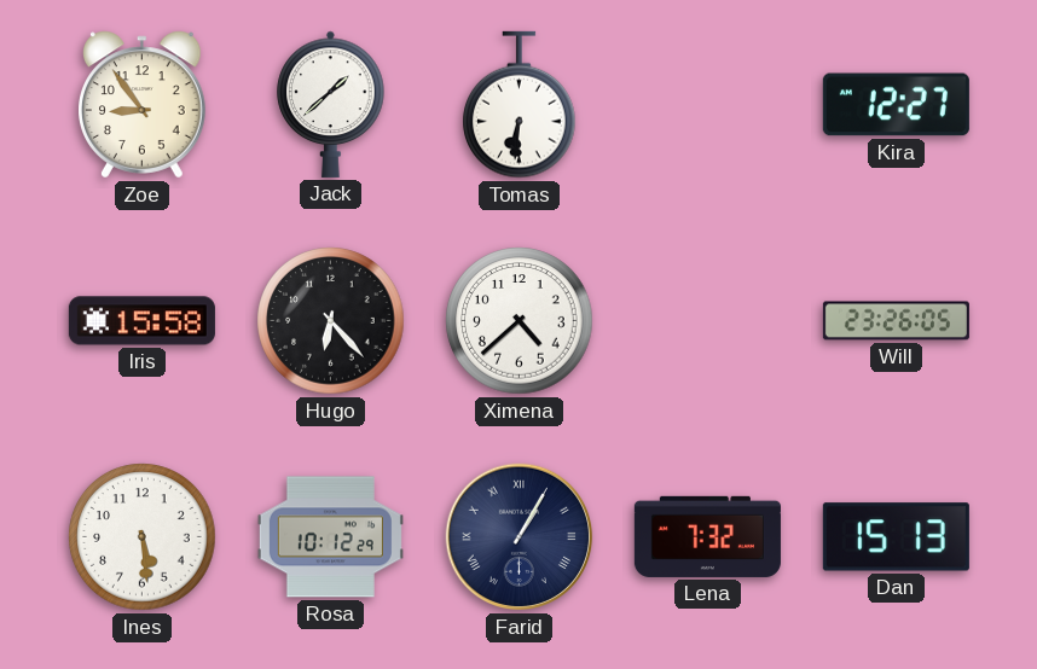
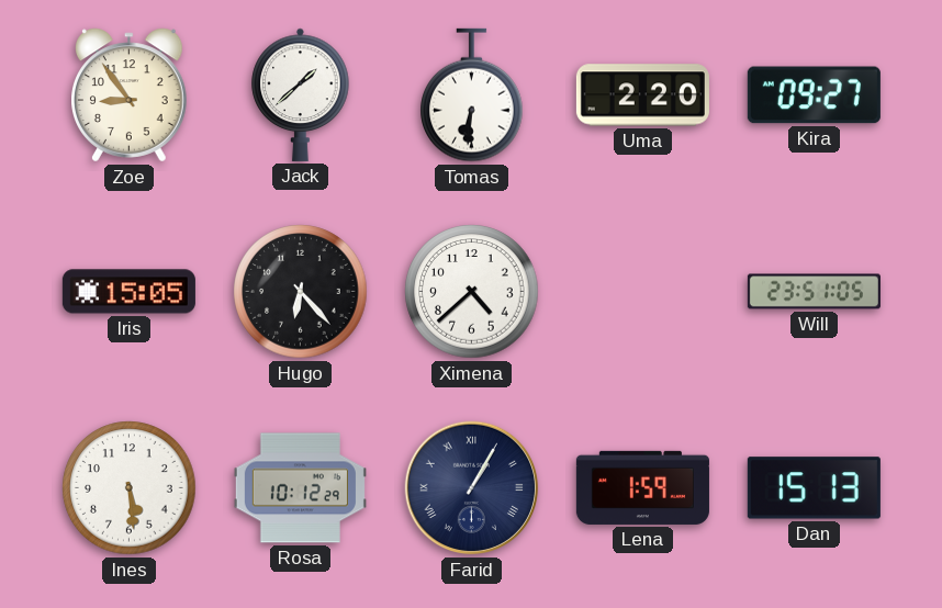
Uma: none -> 2:20
Kira: 12:27 -> 09:27
Iris: 15:58 -> 15:05
Will: 23:26 -> 23:51
Lena: 7:32 -> 1:59
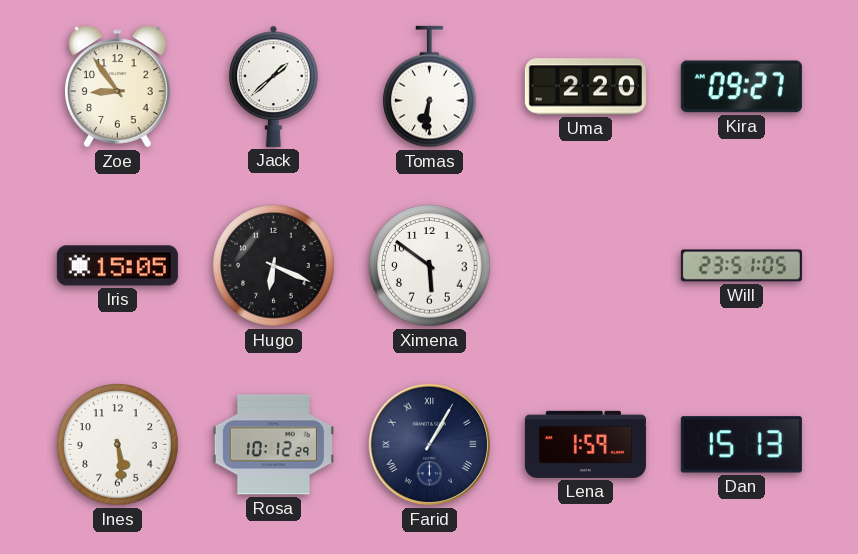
Hugo: 6:23 -> 6:19
Ximena: 4:38 -> 5:51
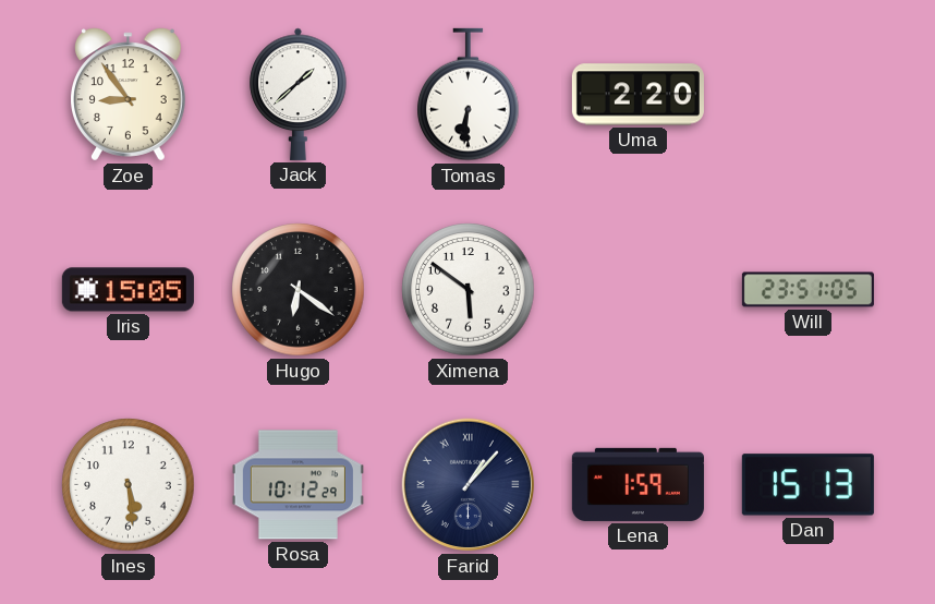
Kira: 09:27 -> none
Hugo: 6:19 -> 6:21
Farid: 1:05 -> 1:07
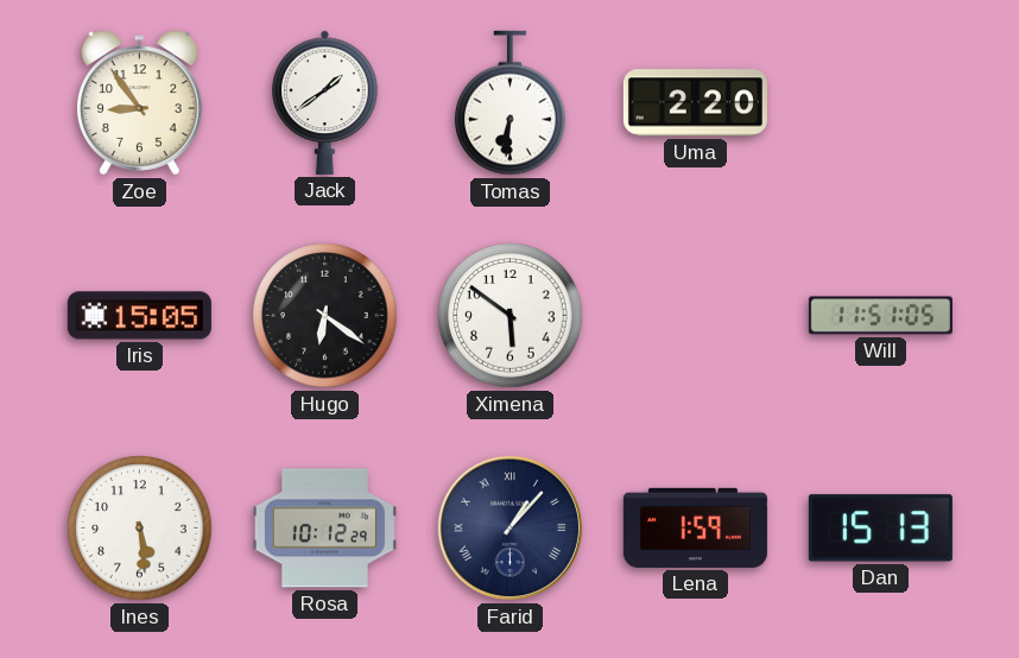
Jack: 1:38 -> 1:39
Will: 23:51 -> 11:51
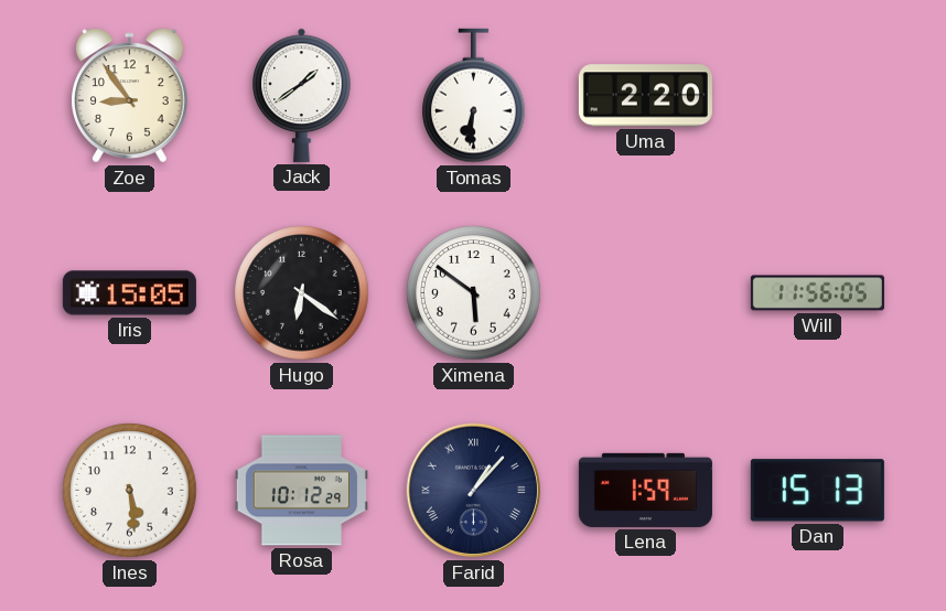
Will: 11:51 -> 11:56
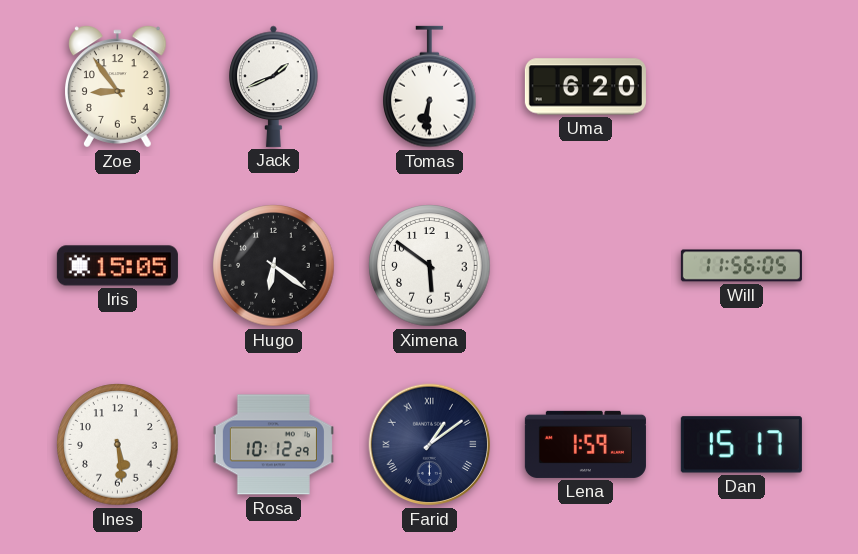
Jack: 1:39 -> 1:41
Uma: 2:20 -> 6:20
Farid: 1:07 -> 1:09
Dan: 15:13 -> 15:17
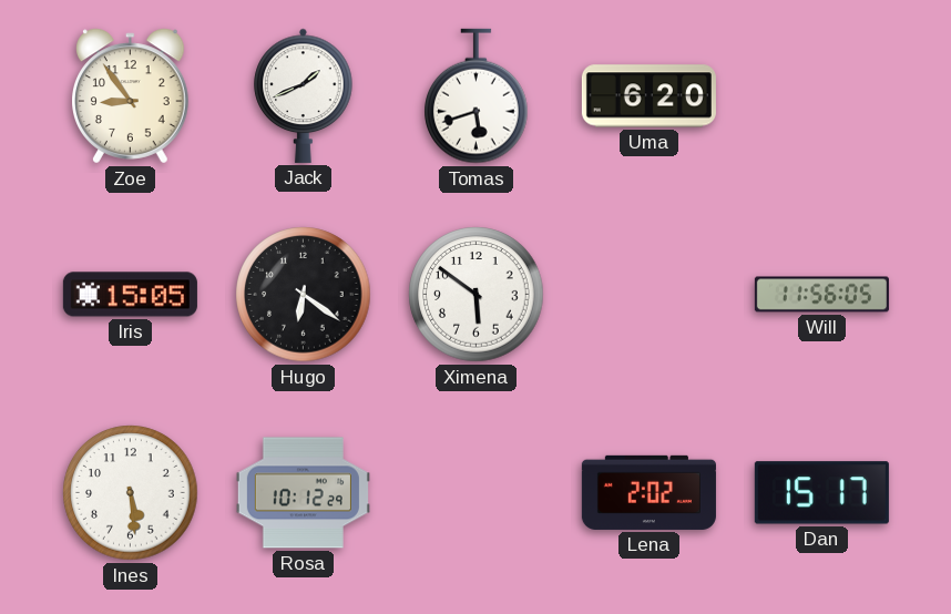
Tomas: 6:31 -> 5:42
Farid: 1:09 -> none
Lena: 1:59 -> 2:02
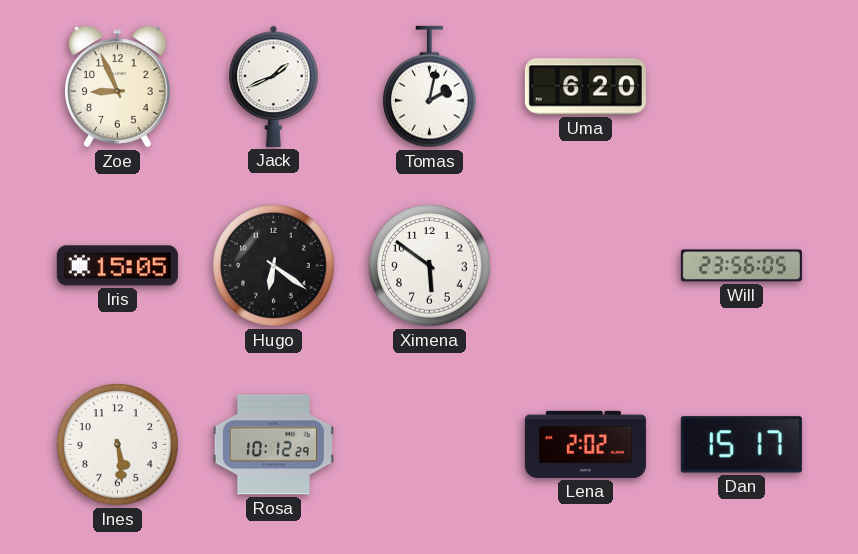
Zoe: 8:54 -> 8:56
Tomas: 5:42 -> 2:02
Will: 11:56 -> 23:56
